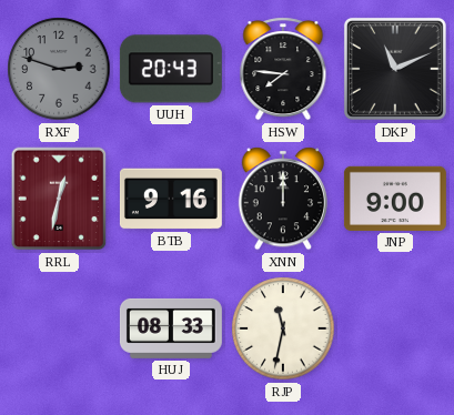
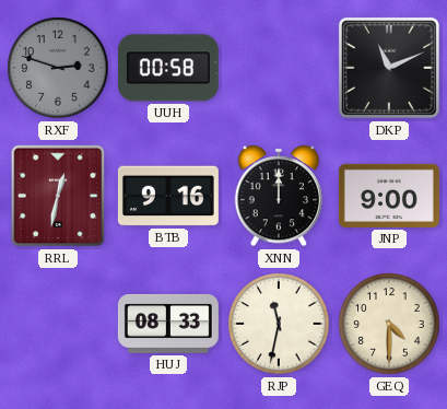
UUH: 20:43 -> 00:58
HSW: 7:46 -> none
GEQ: none -> 4:30
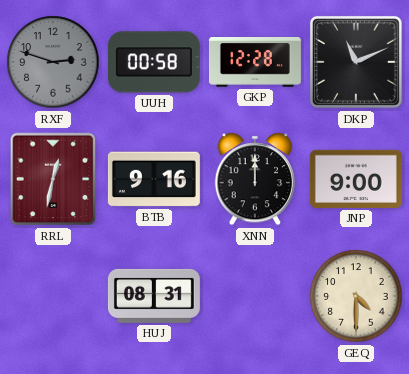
GKP: none -> 12:28
HUJ: 08:33 -> 08:31
RJP: 11:32 -> none
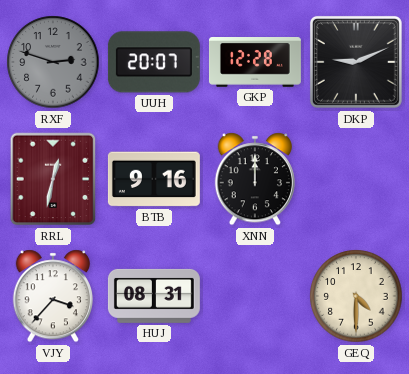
UUH: 00:58 -> 20:07
DKP: 11:11 -> 9:11
JNP: 9:00 -> none
VJY: none -> 3:37
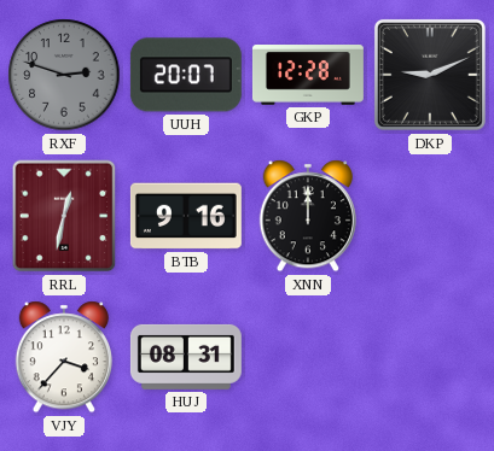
GEQ: 4:30 -> none
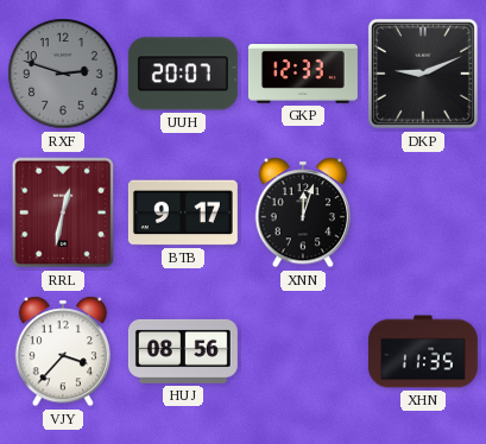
GKP: 12:28 -> 12:33
BTB: 9:16 -> 9:17
XNN: 12:00 -> 12:03
HUJ: 08:31 -> 08:56
XHN: none -> 11:35
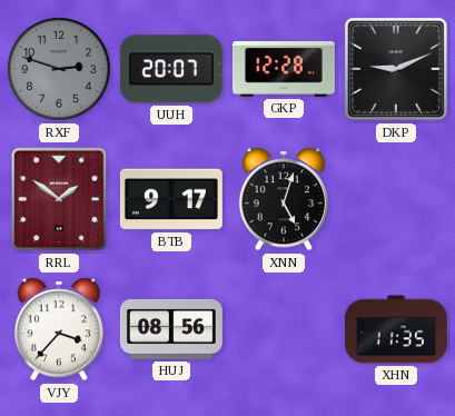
GKP: 12:33 -> 12:28
RRL: 12:32 -> 1:51
XNN: 12:03 -> 5:03
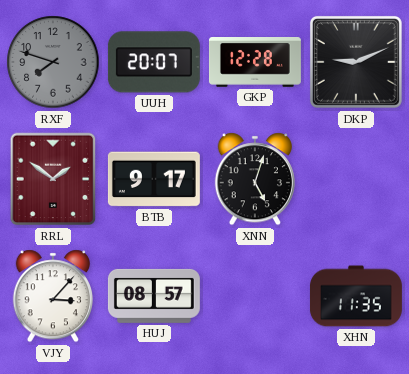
RXF: 2:48 -> 7:48
VJY: 3:37 -> 3:07
HUJ: 08:56 -> 08:57
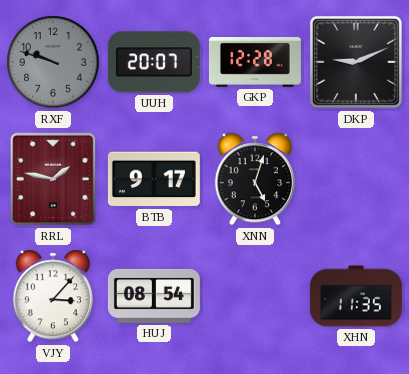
RXF: 7:48 -> 9:48
RRL: 1:51 -> 1:47
HUJ: 08:57 -> 08:54
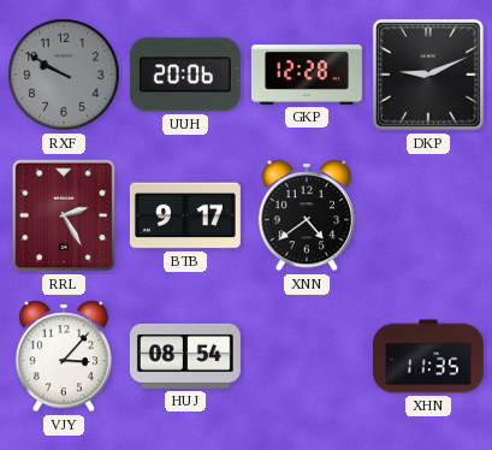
RXF: 9:48 -> 9:50
UUH: 20:07 -> 20:06
RRL: 1:47 -> 2:25
XNN: 5:03 -> 4:39
